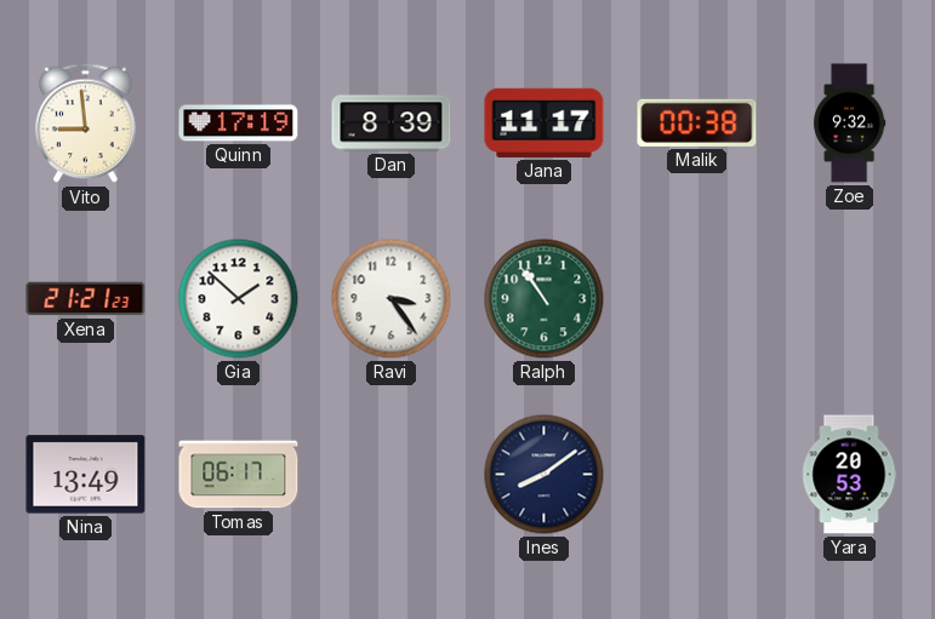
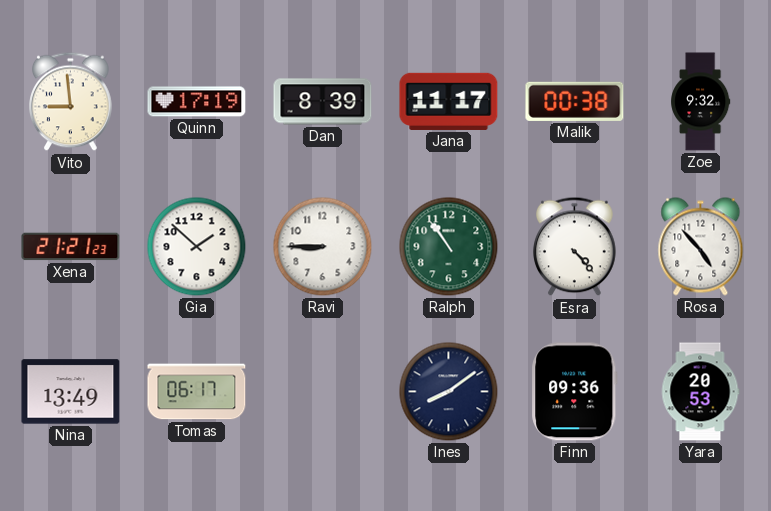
Ravi: 3:24 -> 8:45
Esra: none -> 4:23
Rosa: none -> 4:53
Finn: none -> 09:36
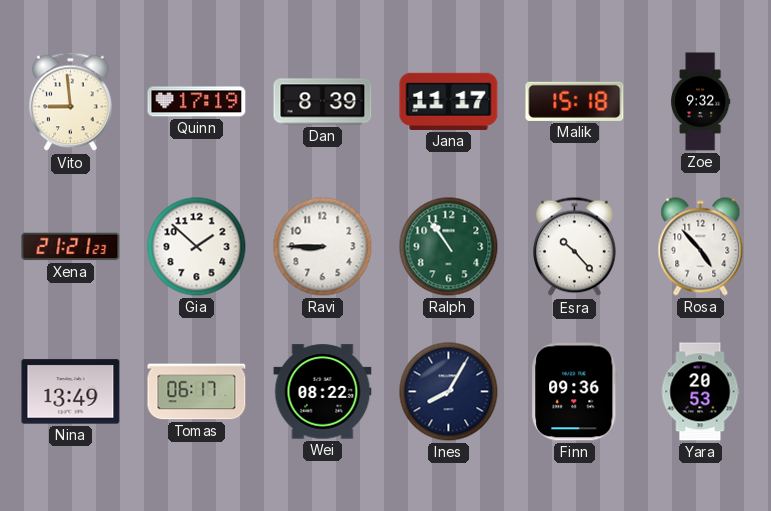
Malik: 00:38 -> 15:18
Esra: 4:23 -> 10:23
Wei: none -> 08:22
Ines: 8:09 -> 8:05
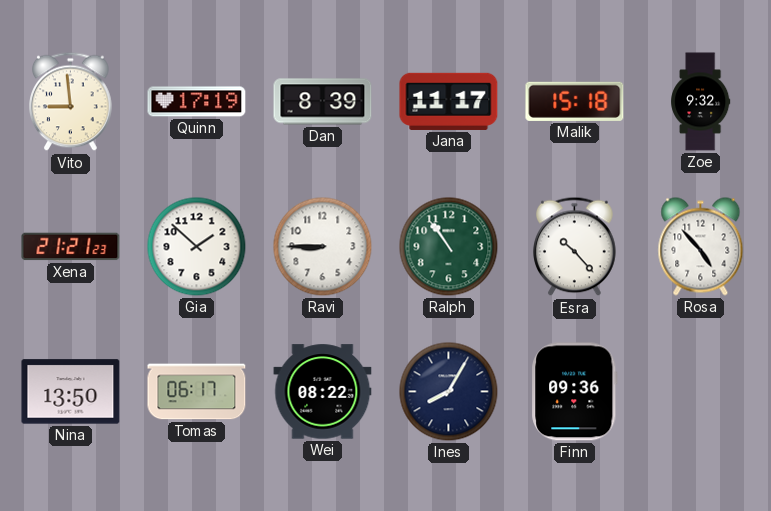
Nina: 13:49 -> 13:50
Yara: 20:53 -> none
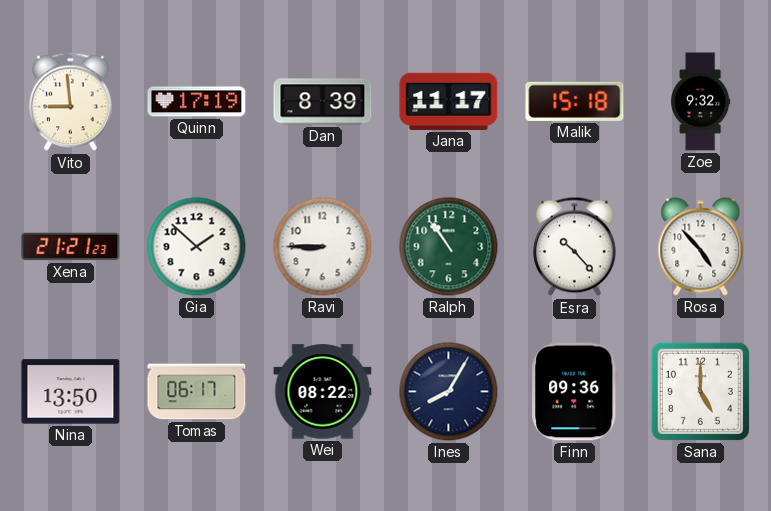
Sana: none -> 5:00
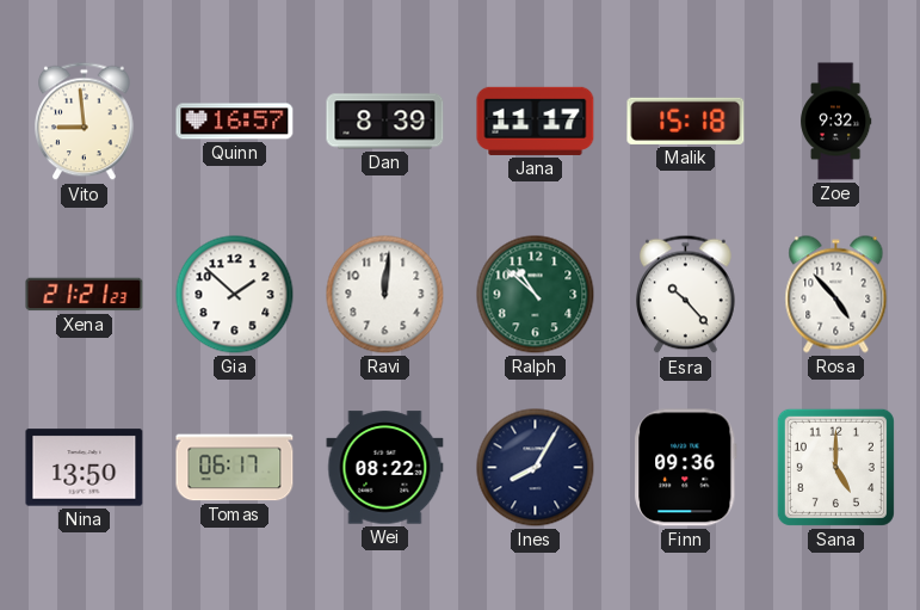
Quinn: 17:19 -> 16:57
Ravi: 8:45 -> 12:01
Ralph: 10:54 -> 10:52
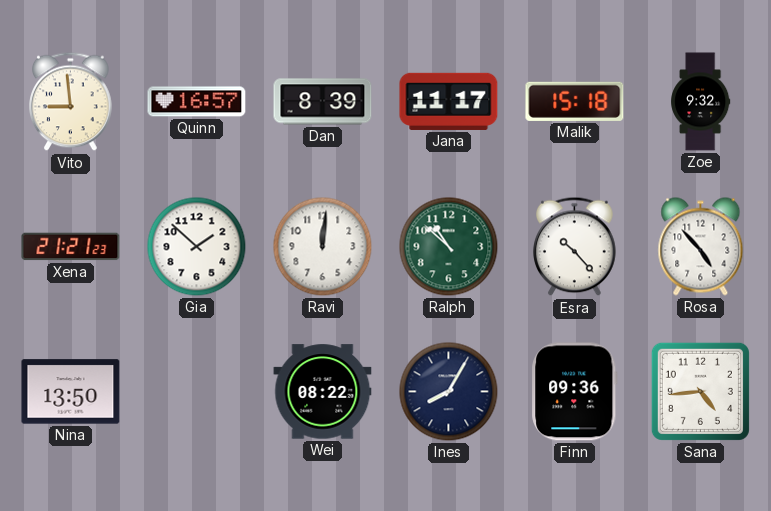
Tomas: 06:17 -> none
Sana: 5:00 -> 4:44
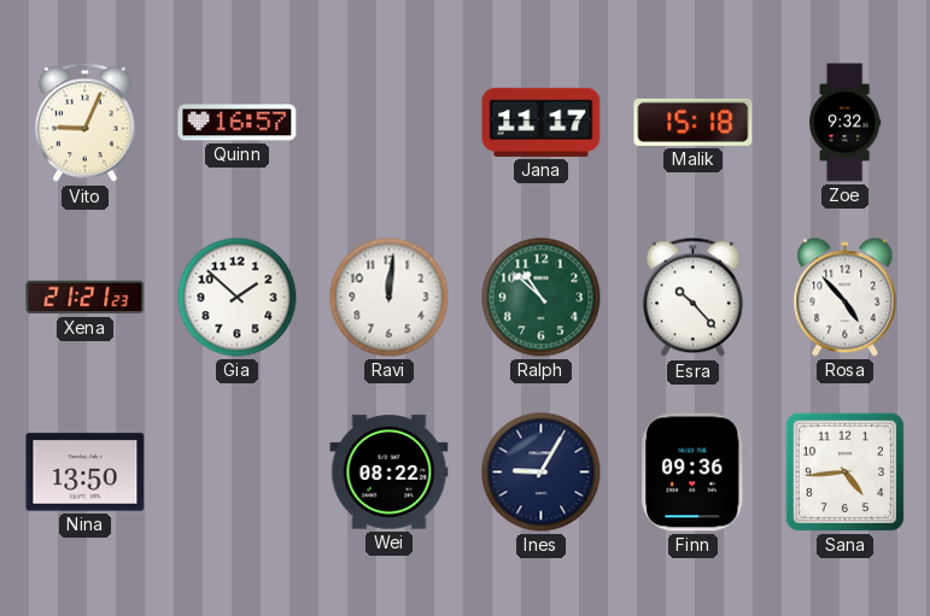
Vito: 8:59 -> 9:04
Dan: 8:39 -> none
Ines: 8:05 -> 9:05
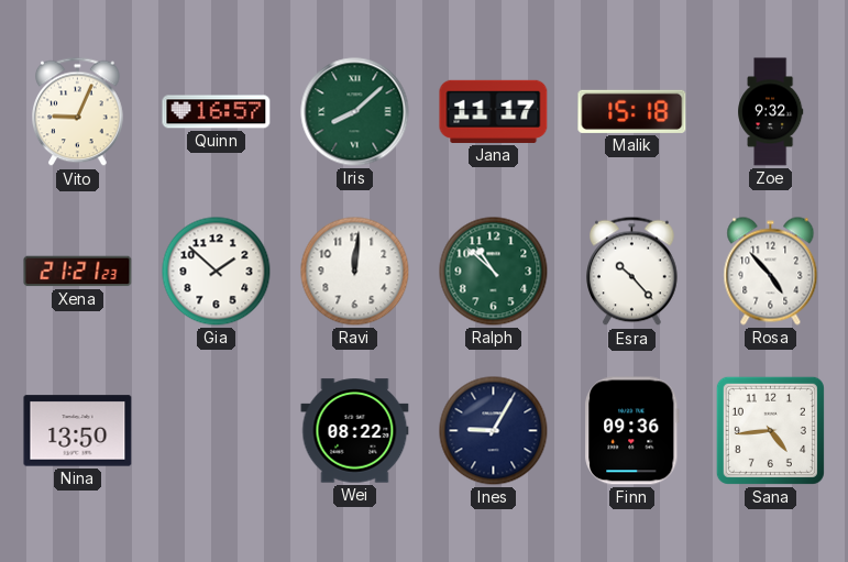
Iris: none -> 8:08
